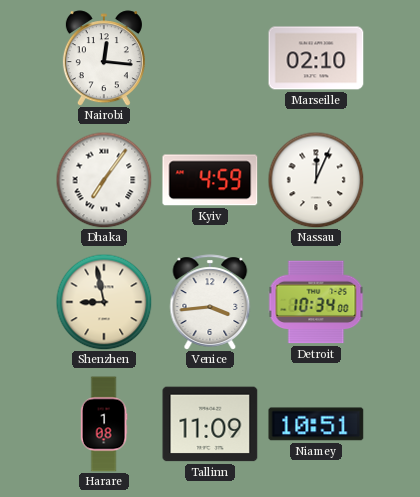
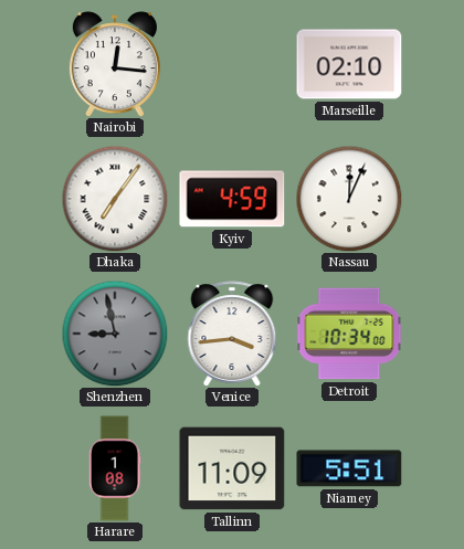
Shenzhen dial: cream -> grey
Niamey: 10:51 -> 5:51
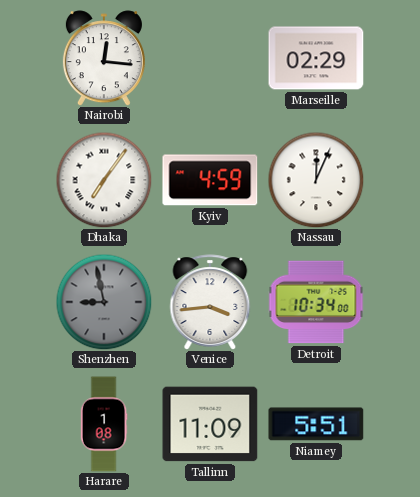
Marseille: 02:10 -> 02:29
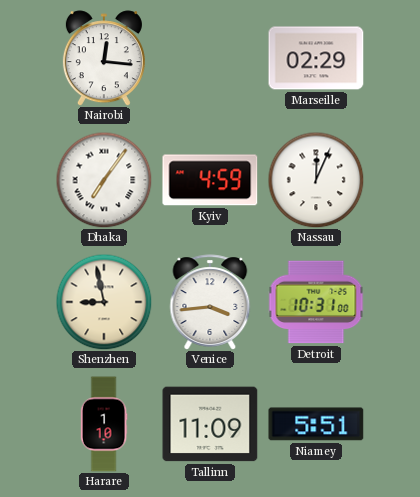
Shenzhen dial: grey -> cream
Detroit: 10:34 -> 10:31
Harare: 1:08 -> 1:10
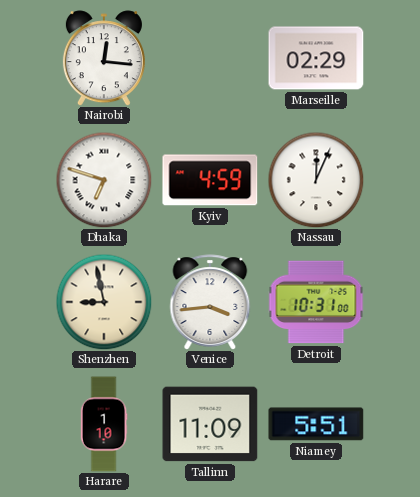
Dhaka: 7:06 -> 6:48
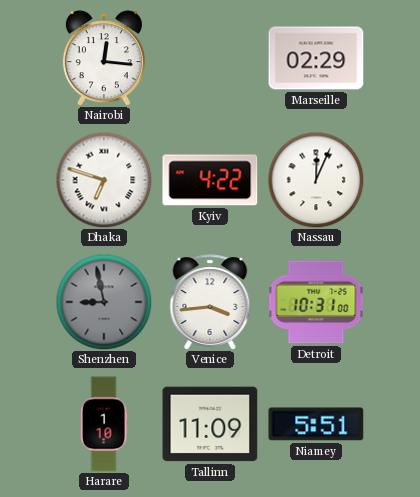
Kyiv: 4:59 -> 4:22
Shenzhen dial: cream -> grey
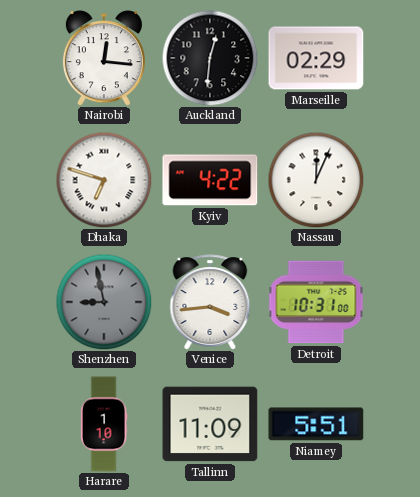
Auckland: none -> 12:31
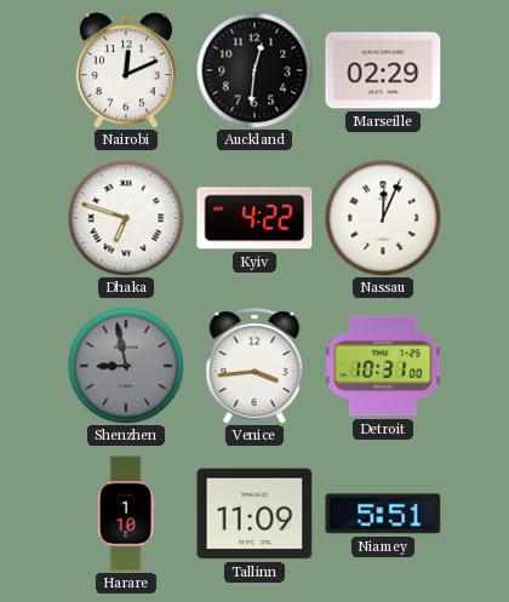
Nairobi: 12:16 -> 12:11
